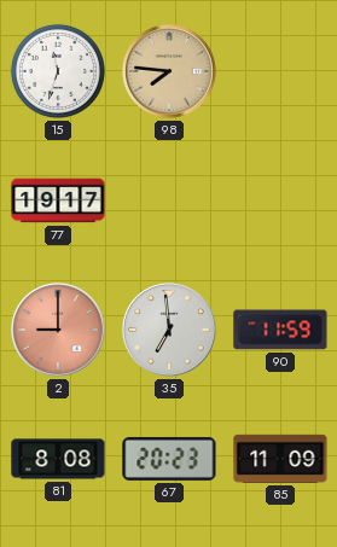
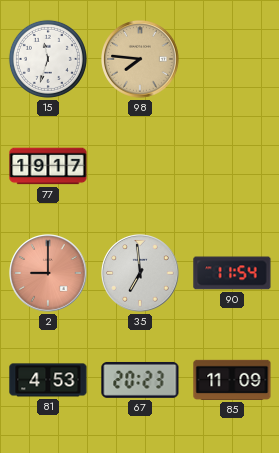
90: 11:59 -> 11:54
81: 8:08 -> 4:53
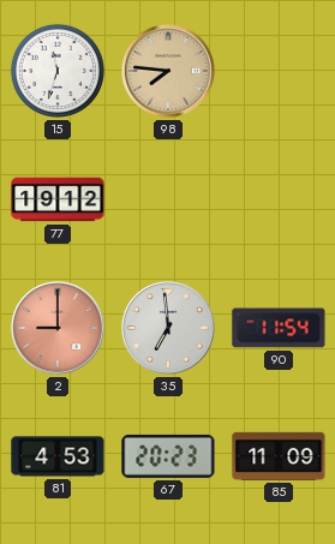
77: 19:17 -> 19:12
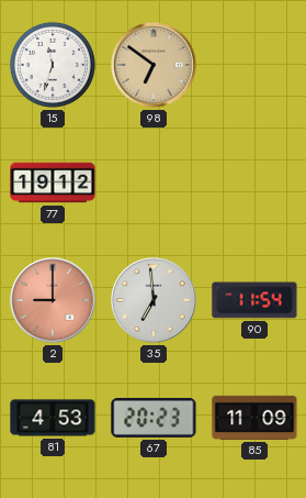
98: 7:46 -> 6:51
